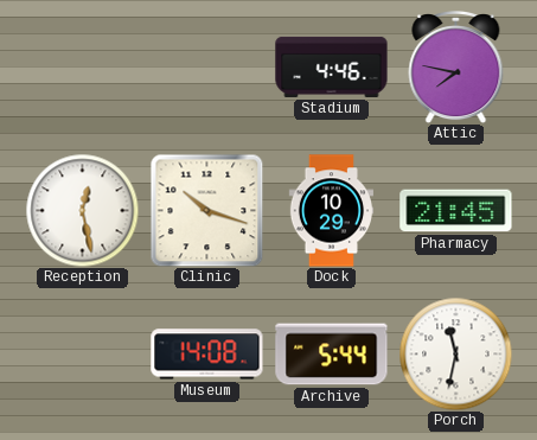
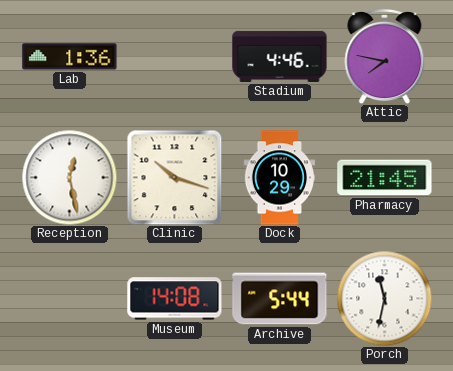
Lab: none -> 1:36
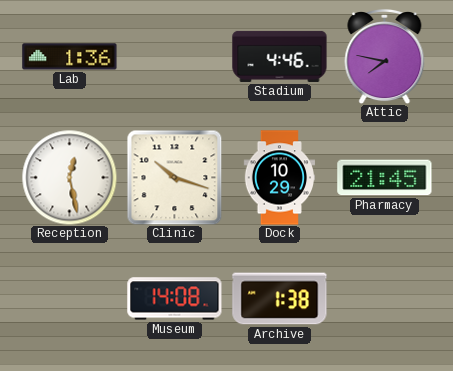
Archive: 5:44 -> 1:38
Porch: 11:32 -> none
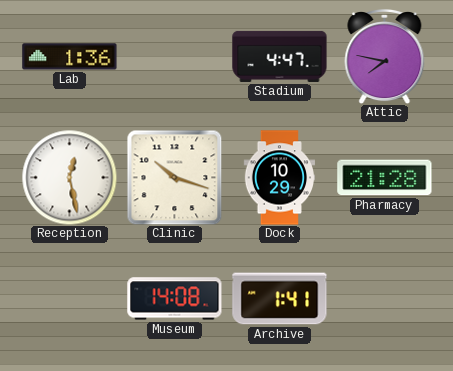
Stadium: 4:46 -> 4:47
Pharmacy: 21:45 -> 21:28
Archive: 1:38 -> 1:41
